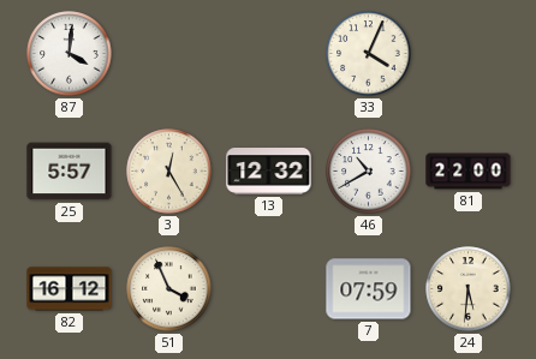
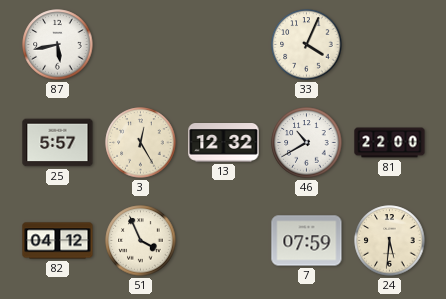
87: 4:01 -> 5:43
82: 16:12 -> 04:12
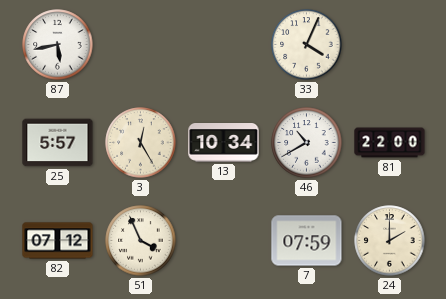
13: 12:32 -> 10:34
82: 04:12 -> 07:12
24: 5:31 -> 2:00
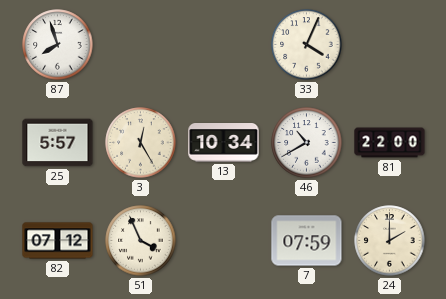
87: 5:43 -> 7:57
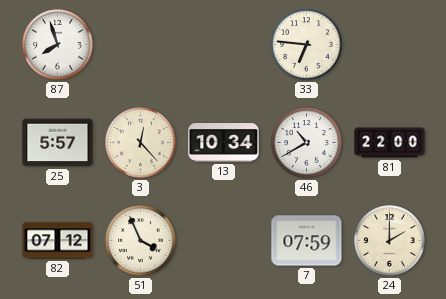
33: 4:04 -> 6:46
3: 12:25 -> 12:23
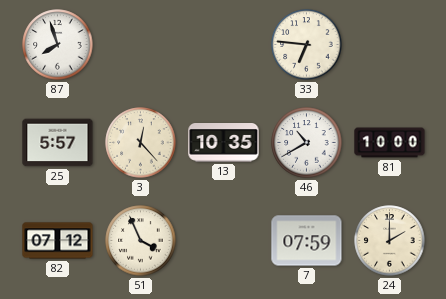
13: 10:34 -> 10:35
81: 22:00 -> 10:00
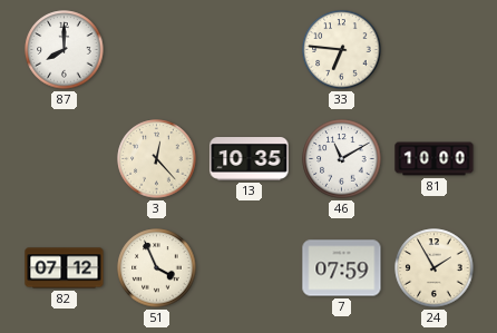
87: 7:57 -> 8:00
25: 5:57 -> none
46: 10:40 -> 11:10
24: 2:00 -> 1:55
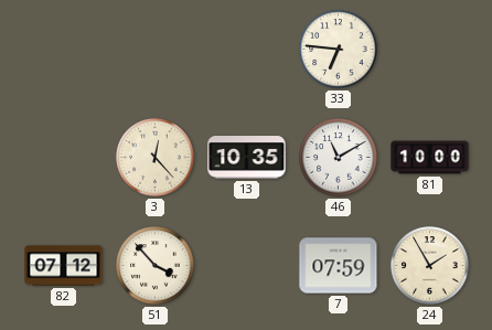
87: 8:00 -> none
51: 3:56 -> 3:53
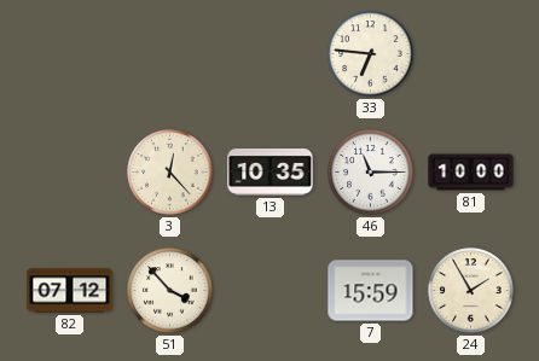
46: 11:10 -> 11:15
7: 07:59 -> 15:59
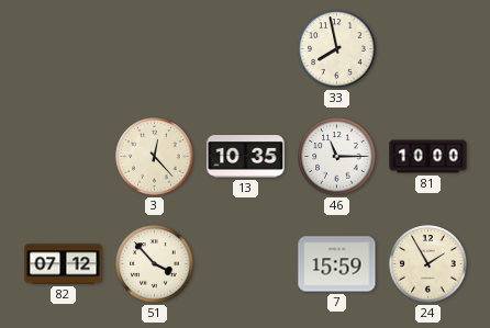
33: 6:46 -> 7:58
